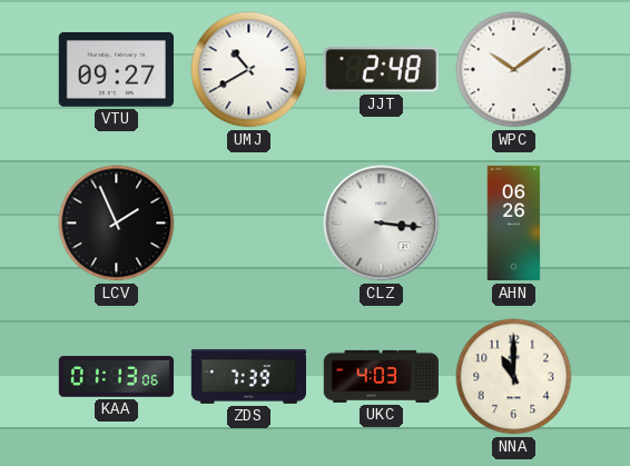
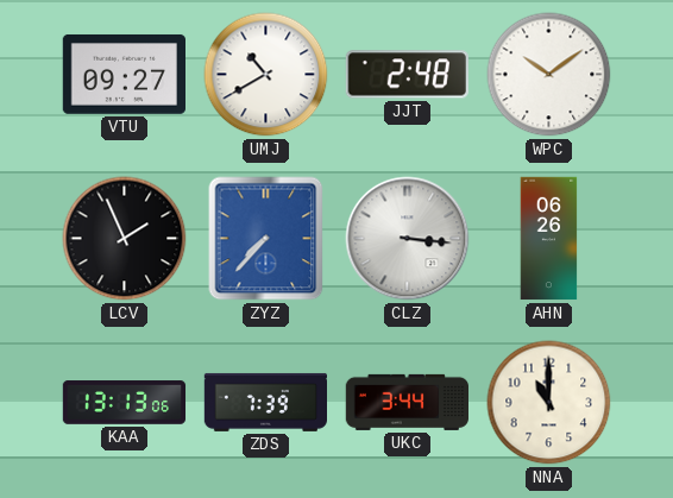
ZYZ: none -> 7:37
KAA: 01:13 -> 13:13
UKC: 4:03 -> 3:44
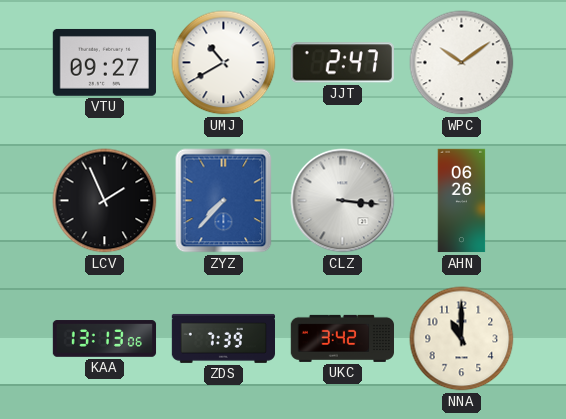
JJT: 2:48 -> 2:47
UKC: 3:44 -> 3:42
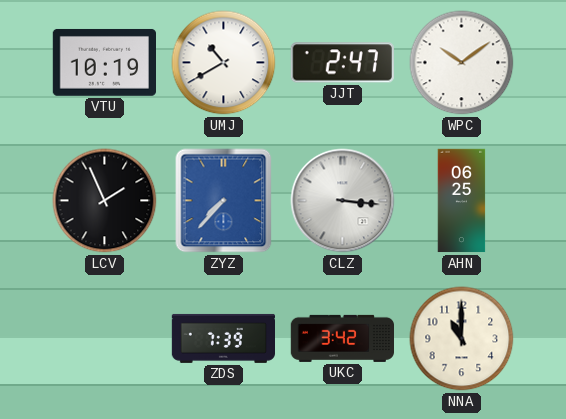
VTU: 09:27 -> 10:19
AHN: 06:26 -> 06:25
KAA: 13:13 -> none
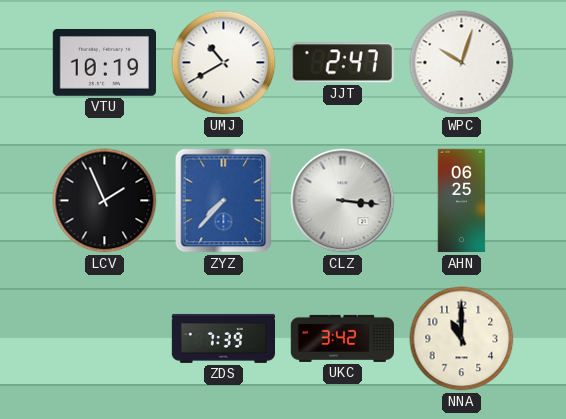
WPC: 10:09 -> 10:03
